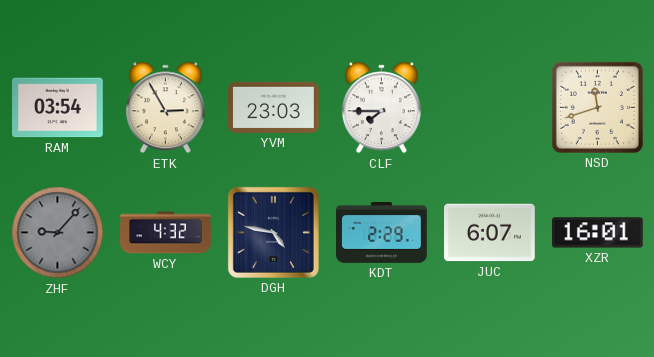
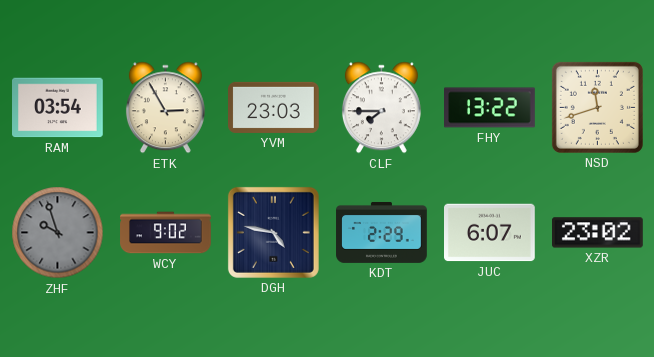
FHY: none -> 13:22
ZHF: 9:07 -> 9:57
WCY: 4:32 -> 9:02
XZR: 16:01 -> 23:02
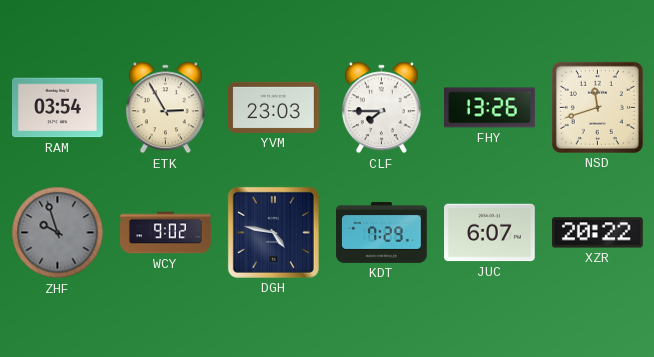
FHY: 13:22 -> 13:26
KDT: 2:29 -> 7:29
XZR: 23:02 -> 20:22
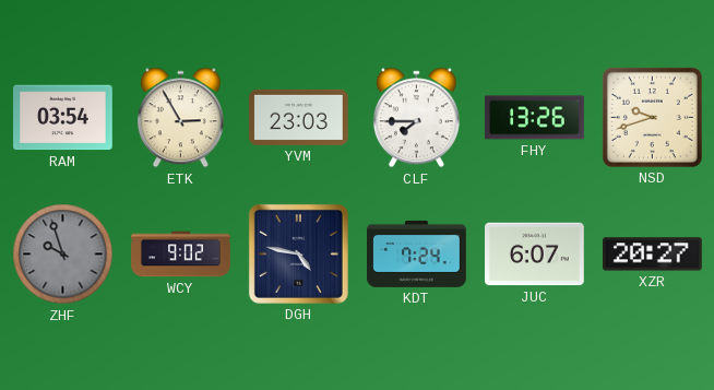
NSD: 11:42 -> 9:42
KDT: 7:29 -> 7:24
XZR: 20:22 -> 20:27
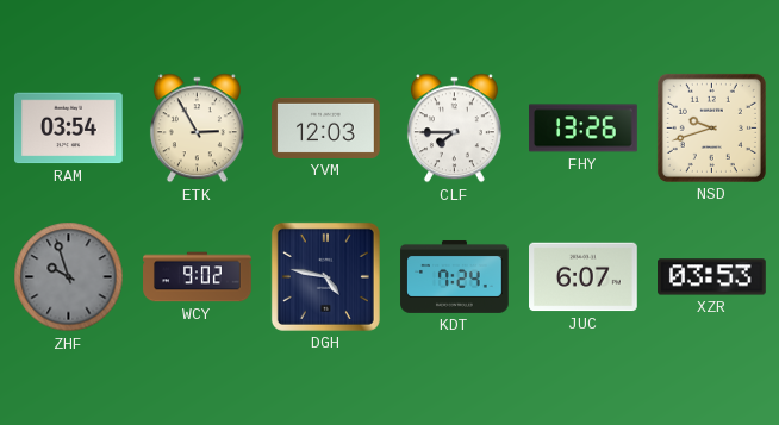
YVM: 23:03 -> 12:03
XZR: 20:27 -> 03:53
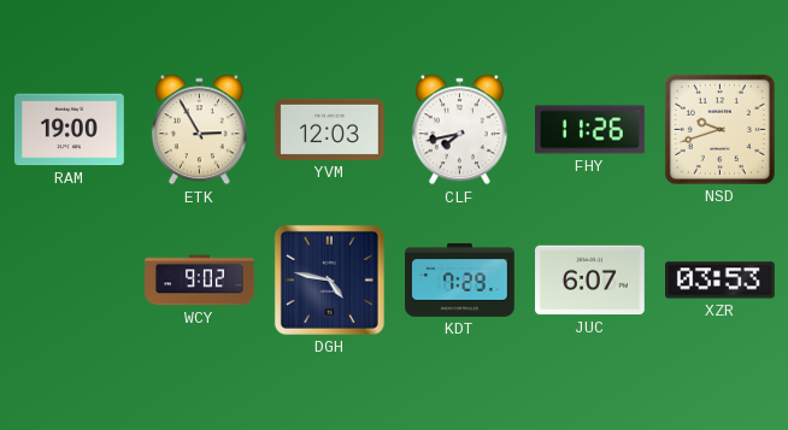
RAM: 03:54 -> 19:00
CLF: 7:45 -> 7:43
FHY: 13:26 -> 11:26
ZHF: 9:57 -> none
KDT: 7:24 -> 7:29
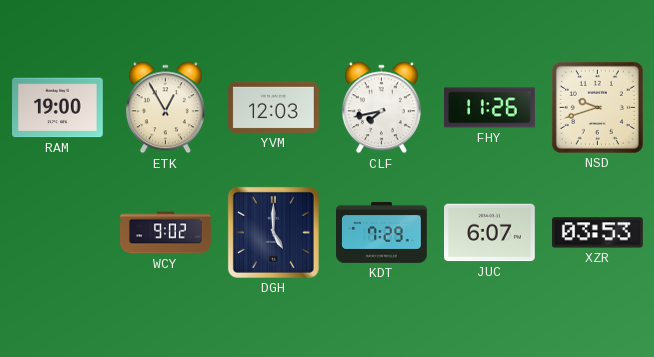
ETK: 2:55 -> 12:55
DGH: 4:47 -> 5:00
